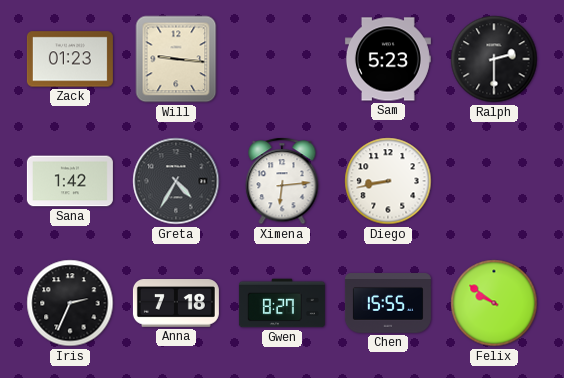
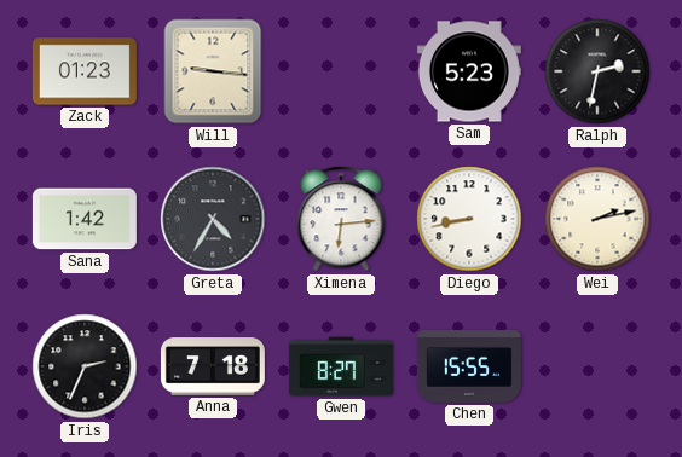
Ralph: 2:30 -> 2:32
Wei: none -> 2:13
Felix: 9:51 -> none
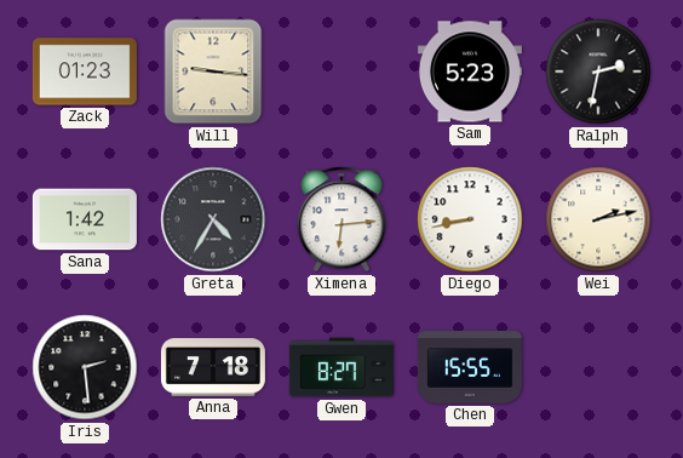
Iris: 2:34 -> 2:29
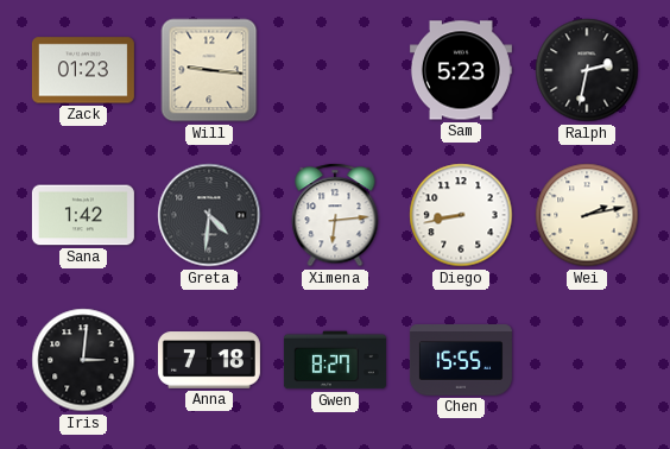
Greta: 4:35 -> 4:31
Iris: 2:29 -> 3:01
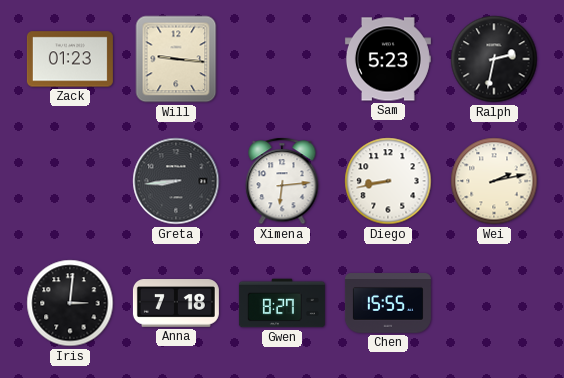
Sana: 1:42 -> none
Greta: 4:31 -> 8:44
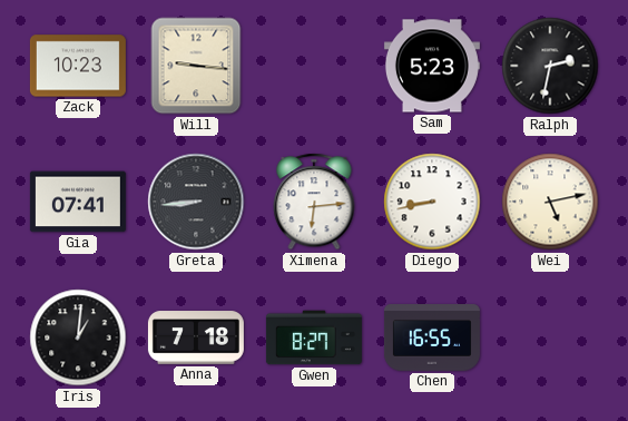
Zack: 01:23 -> 10:23
Gia: none -> 07:41
Wei: 2:13 -> 5:13
Iris: 3:01 -> 1:01
Chen: 15:55 -> 16:55
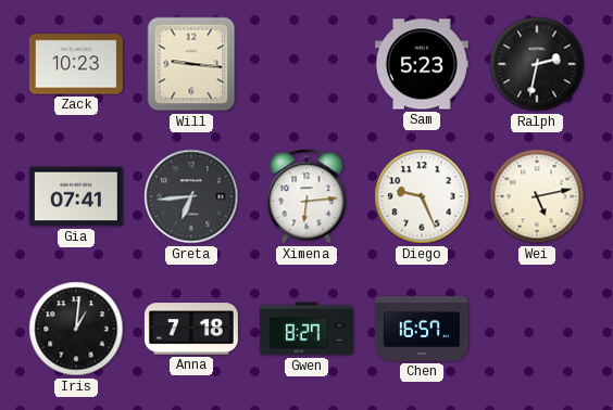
Greta: 8:44 -> 6:44
Diego: 8:43 -> 9:26
Chen: 16:55 -> 16:57
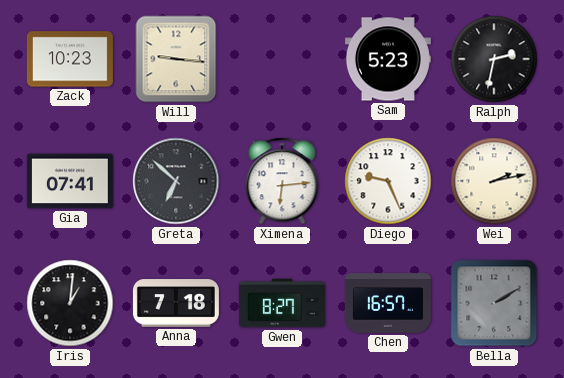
Greta: 6:44 -> 6:52
Wei: 5:13 -> 2:13
Bella: none -> 2:10
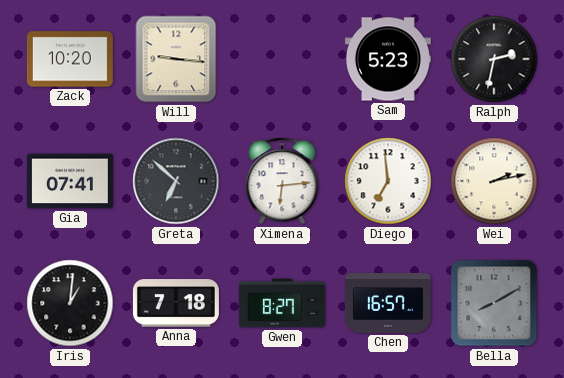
Zack: 10:23 -> 10:20
Diego: 9:26 -> 6:59
Bella: 2:10 -> 8:10
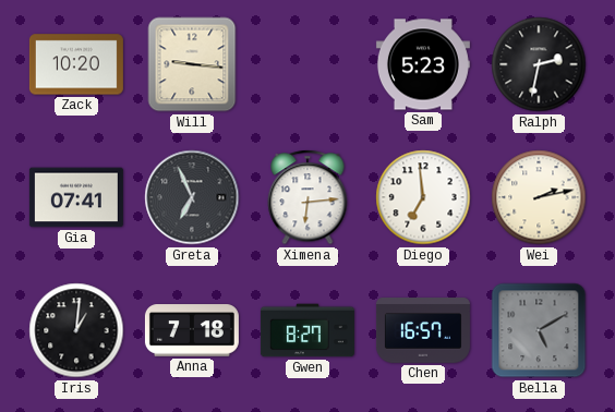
Greta: 6:52 -> 6:56
Bella: 8:10 -> 5:10
